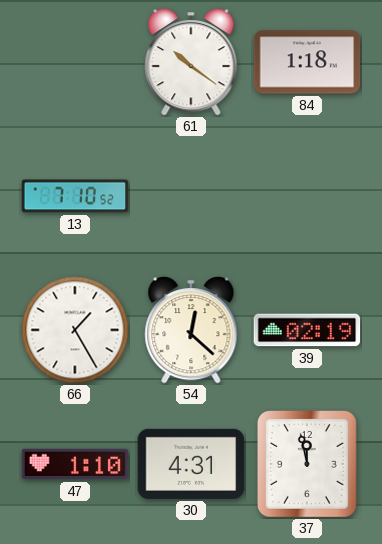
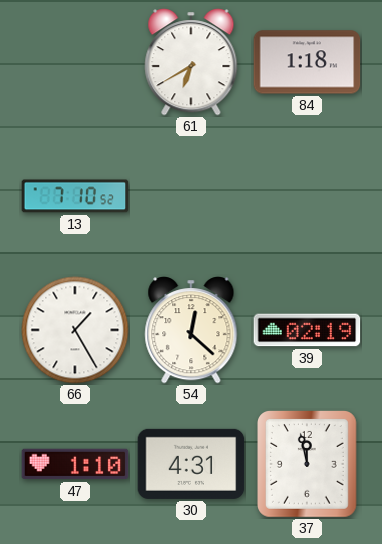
61: 10:21 -> 6:40
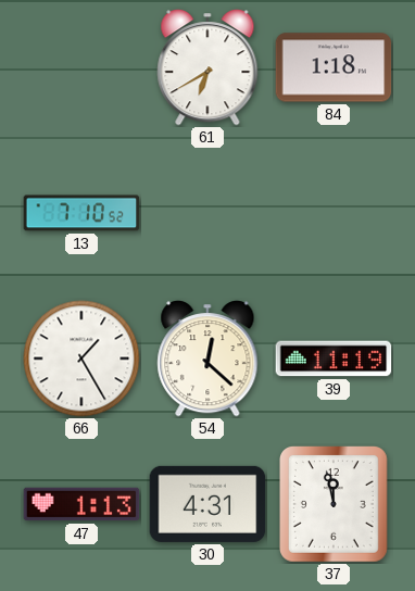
39: 02:19 -> 11:19
47: 1:10 -> 1:13
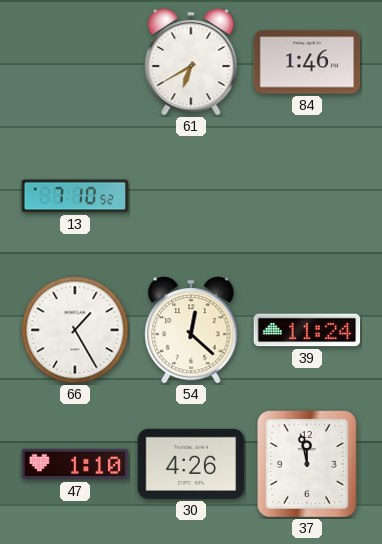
84: 1:18 -> 1:46
39: 11:19 -> 11:24
47: 1:13 -> 1:10
30: 4:31 -> 4:26
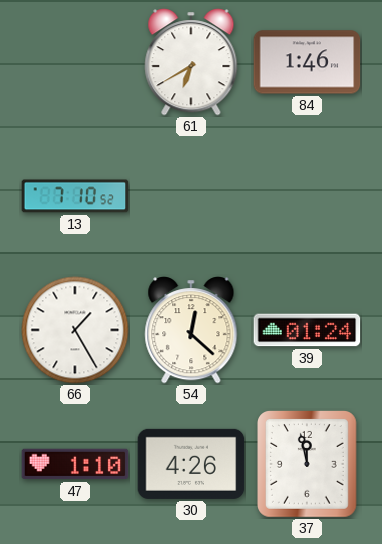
39: 11:24 -> 01:24
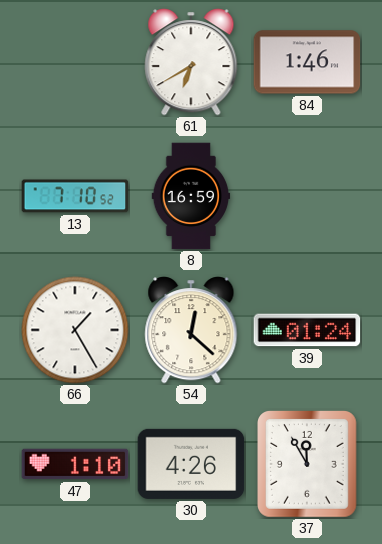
8: none -> 16:59
37: 11:58 -> 11:55
